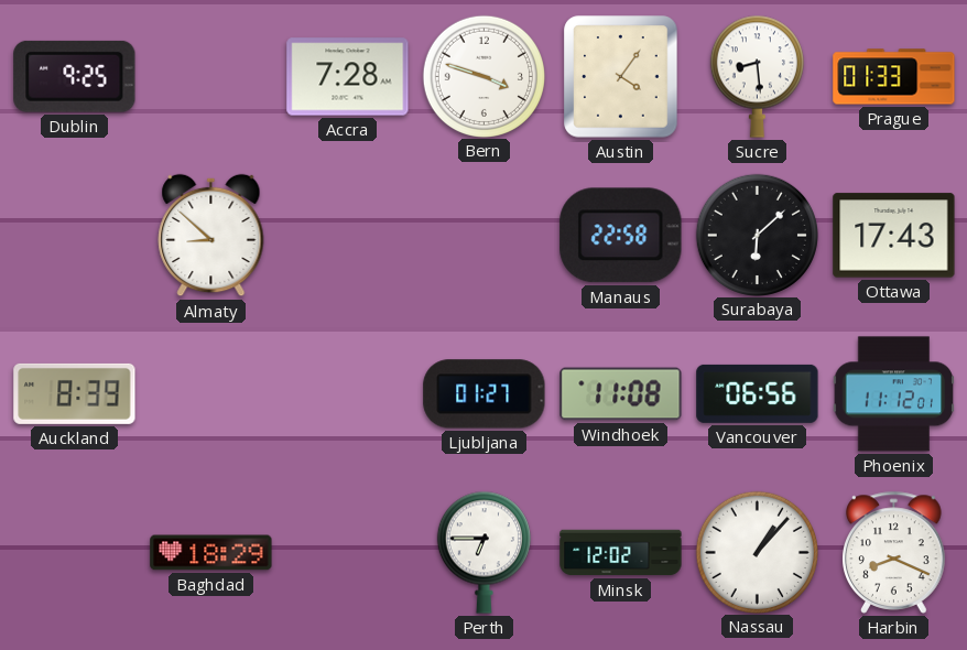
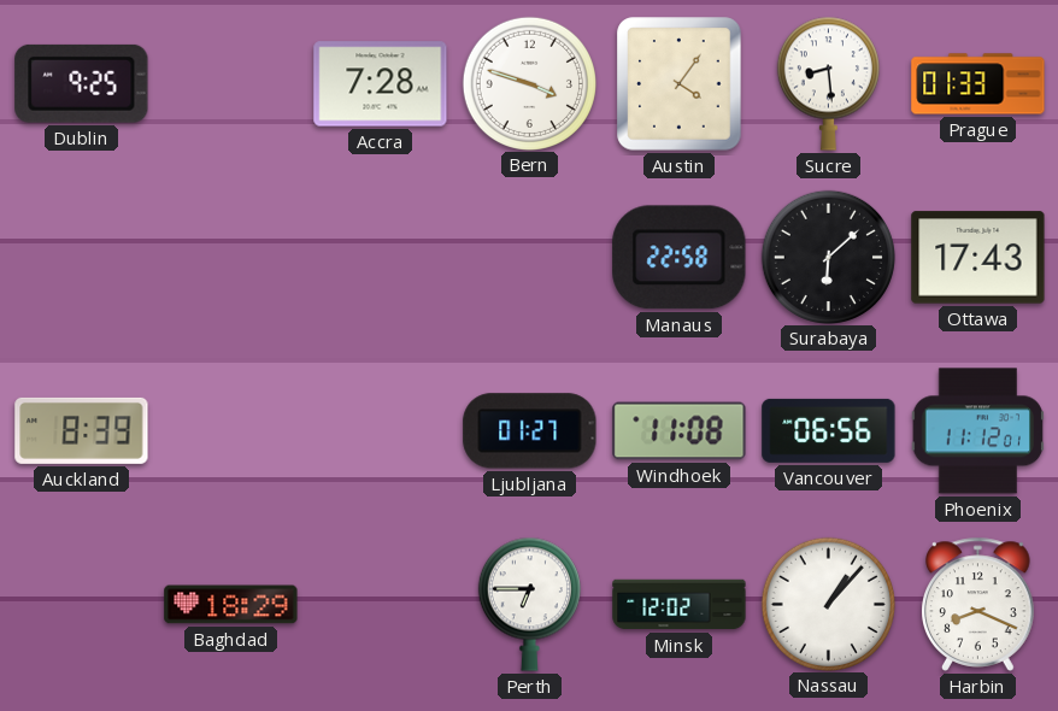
Almaty: 8:52 -> none
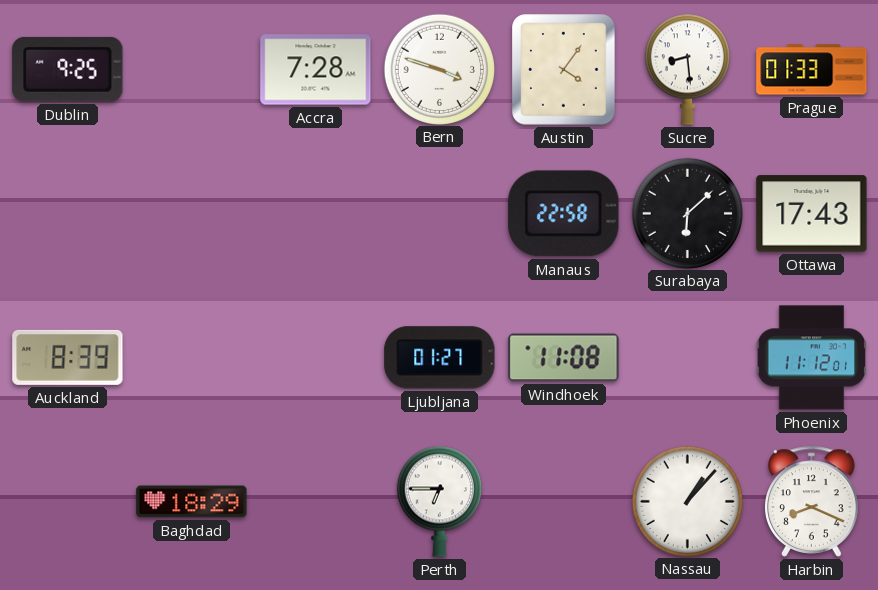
Vancouver: 06:56 -> none
Minsk: 12:02 -> none
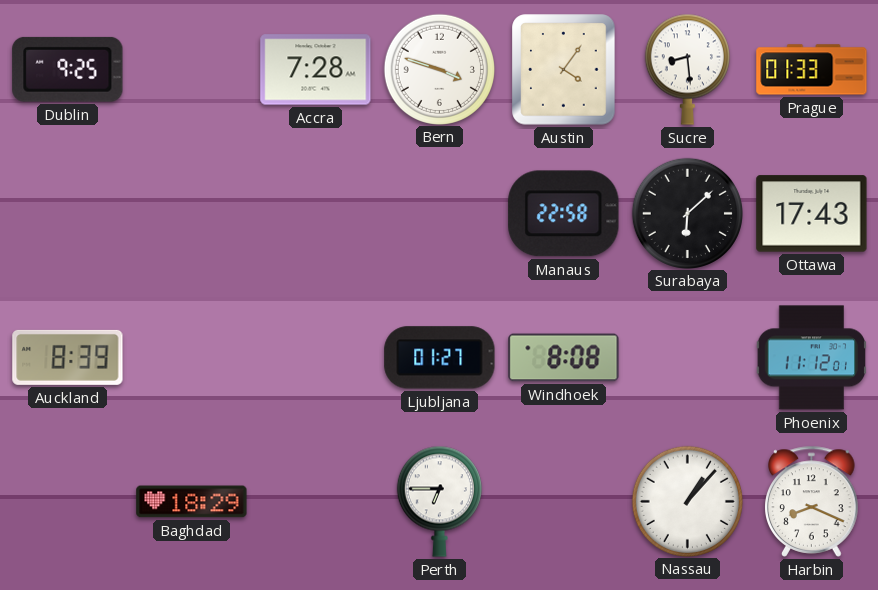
Windhoek: 11:08 -> 8:08
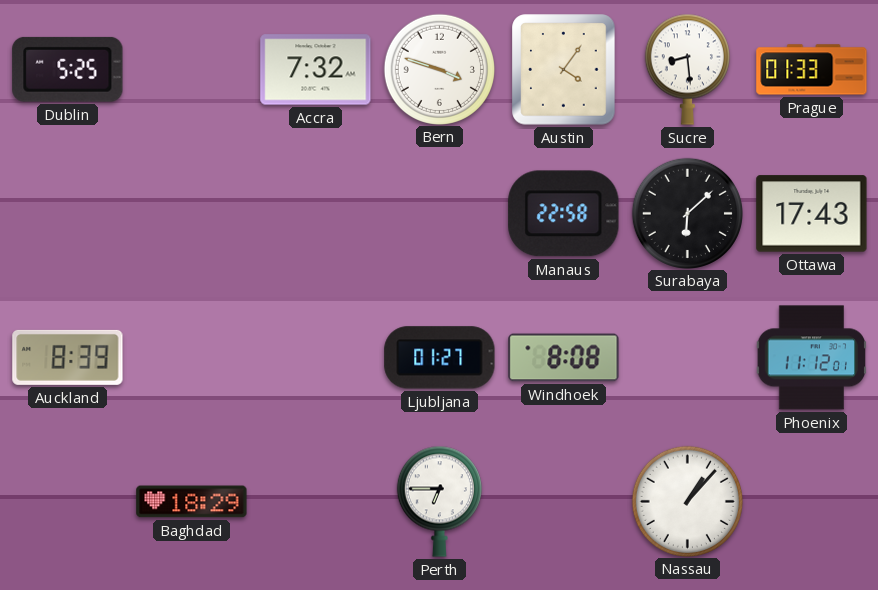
Dublin: 9:25 -> 5:25
Accra: 7:28 -> 7:32
Harbin: 8:19 -> none
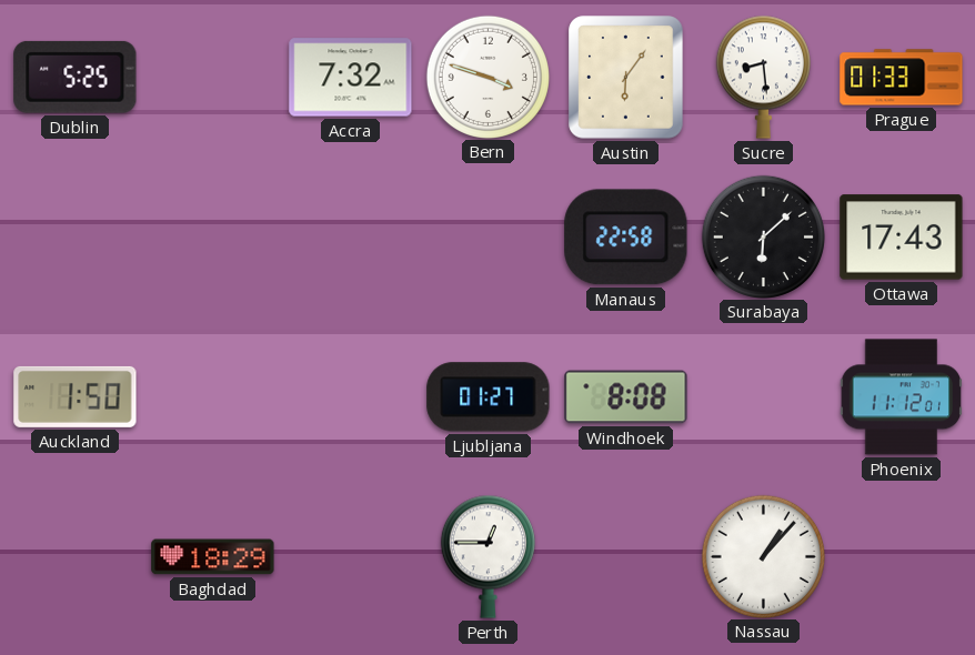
Austin: 4:06 -> 6:06
Auckland: 8:39 -> 1:50
Perth: 6:45 -> 12:45
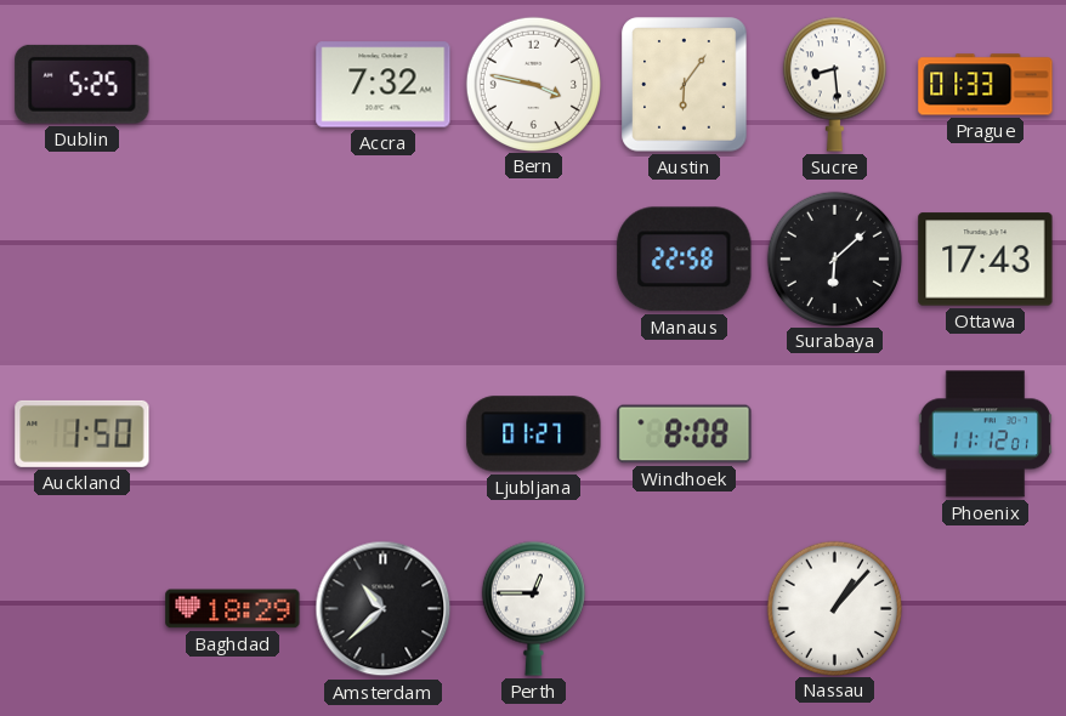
Bern: 3:48 -> 3:47
Amsterdam: none -> 10:38
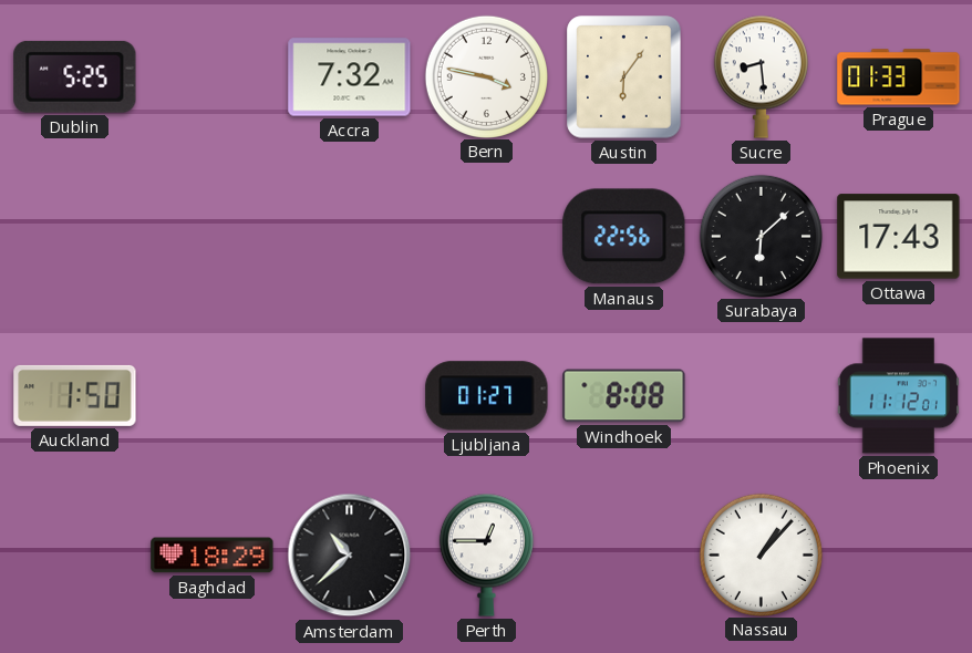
Manaus: 22:58 -> 22:56
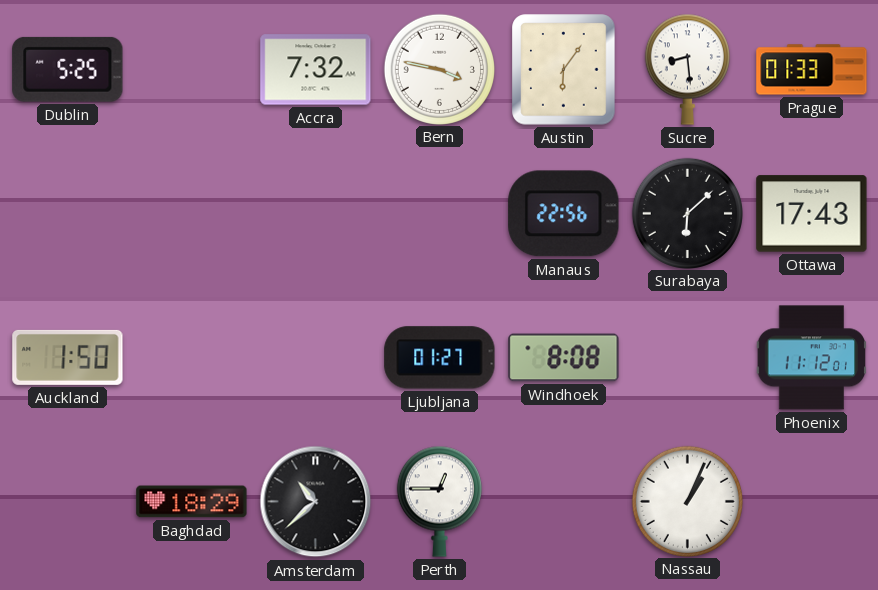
Nassau: 1:07 -> 1:04
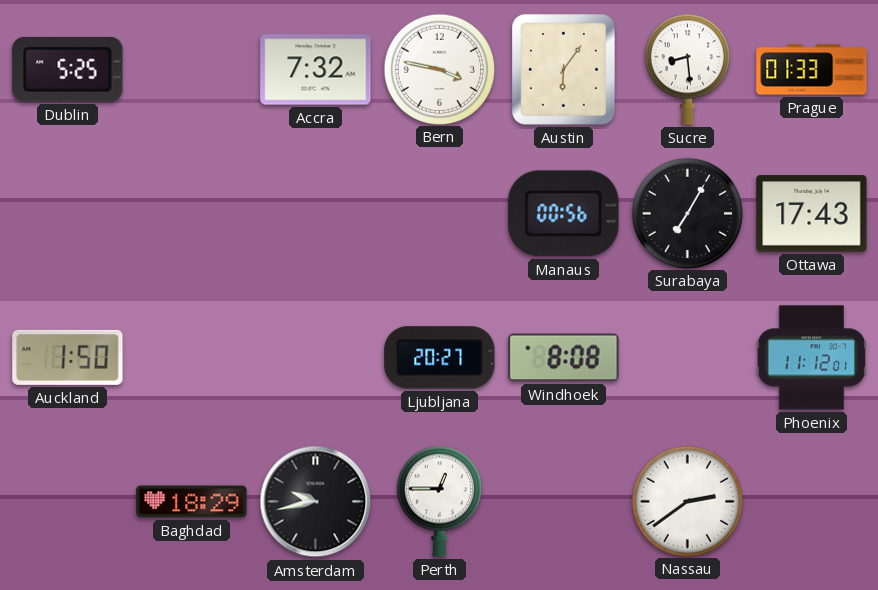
Manaus: 22:56 -> 00:56
Surabaya: 6:08 -> 7:05
Ljubljana: 01:27 -> 20:27
Amsterdam: 10:38 -> 9:43
Nassau: 1:04 -> 2:39
